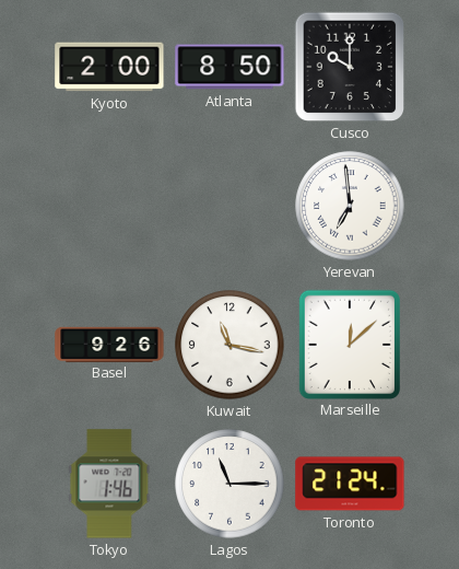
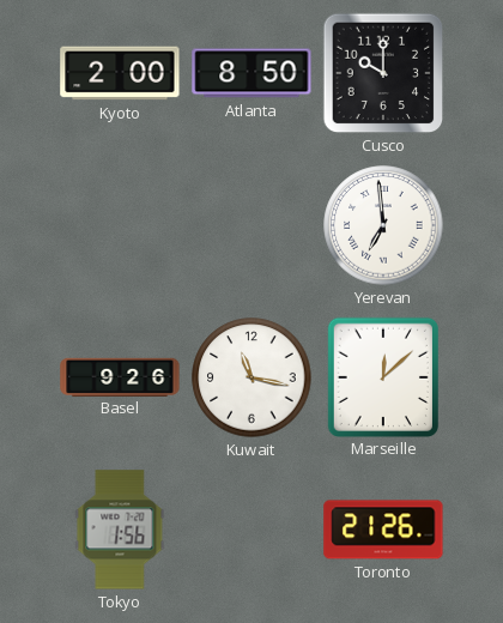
Tokyo: 1:46 -> 1:56
Lagos: 11:15 -> none
Toronto: 21:24 -> 21:26
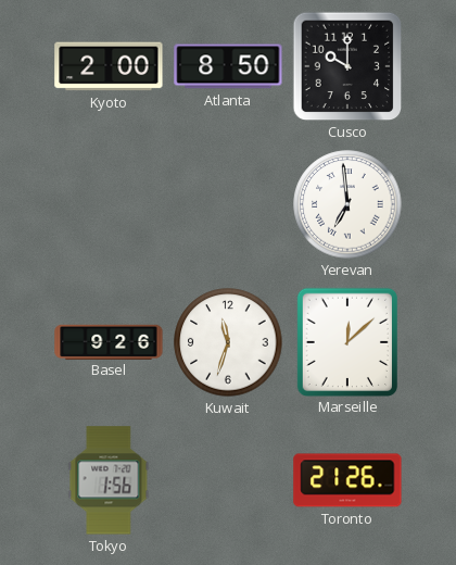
Kuwait: 11:17 -> 11:33
